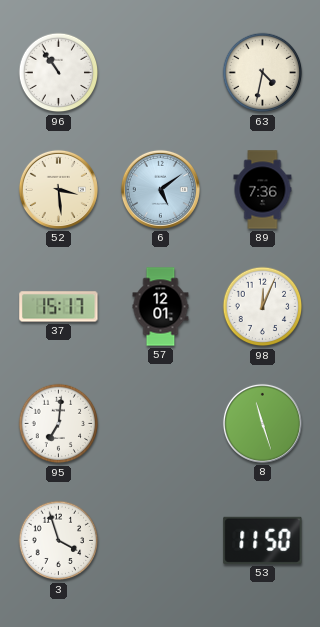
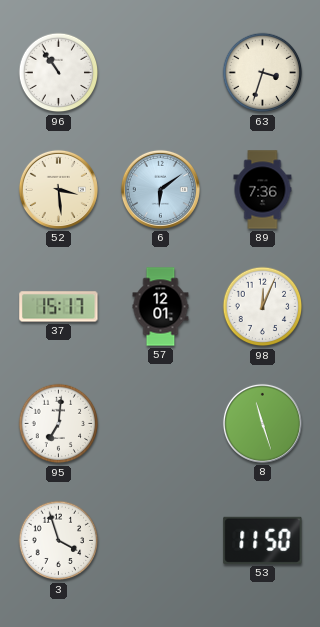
63: 4:32 -> 3:33
6: 5:09 -> 6:09
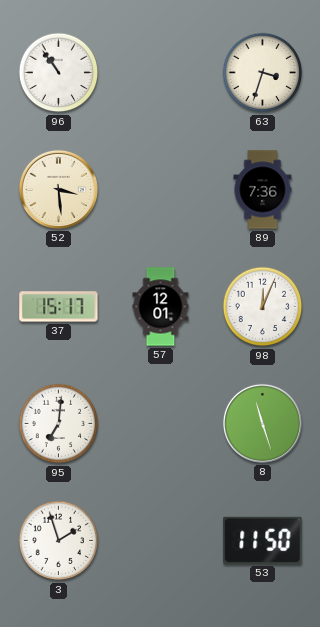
6: 6:09 -> none
3: 3:57 -> 1:57
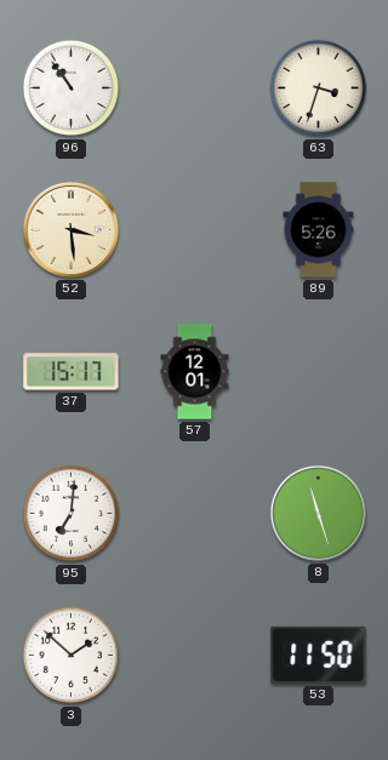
89: 7:36 -> 5:26
98: 12:04 -> none
3: 1:57 -> 1:52
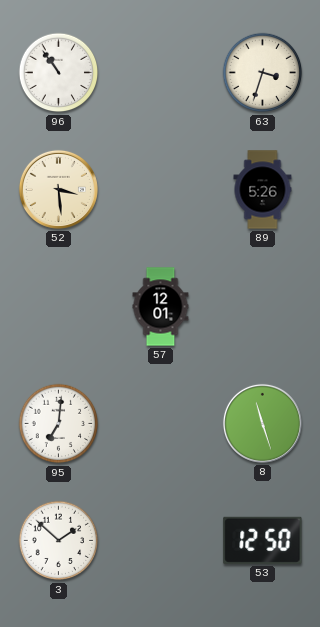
37: 15:17 -> none
53: 11:50 -> 12:50
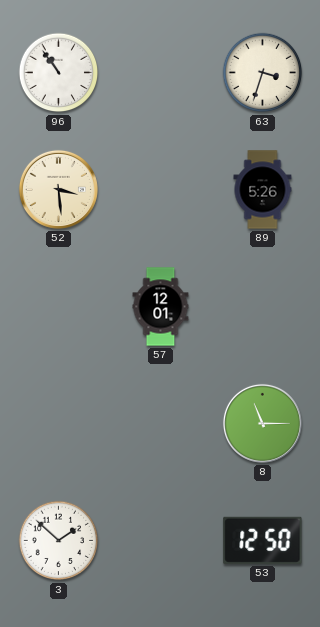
95: 7:01 -> none
8: 11:27 -> 11:15
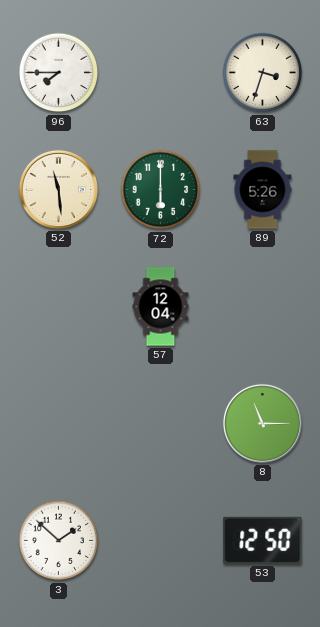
96: 10:54 -> 7:45
52: 3:29 -> 11:29
72: none -> 6:00
57: 12:01 -> 12:04
